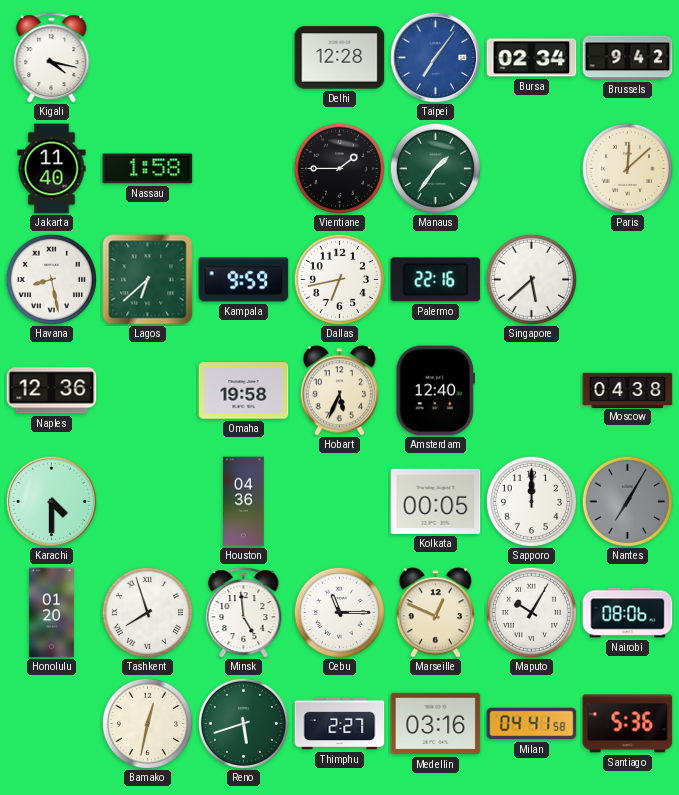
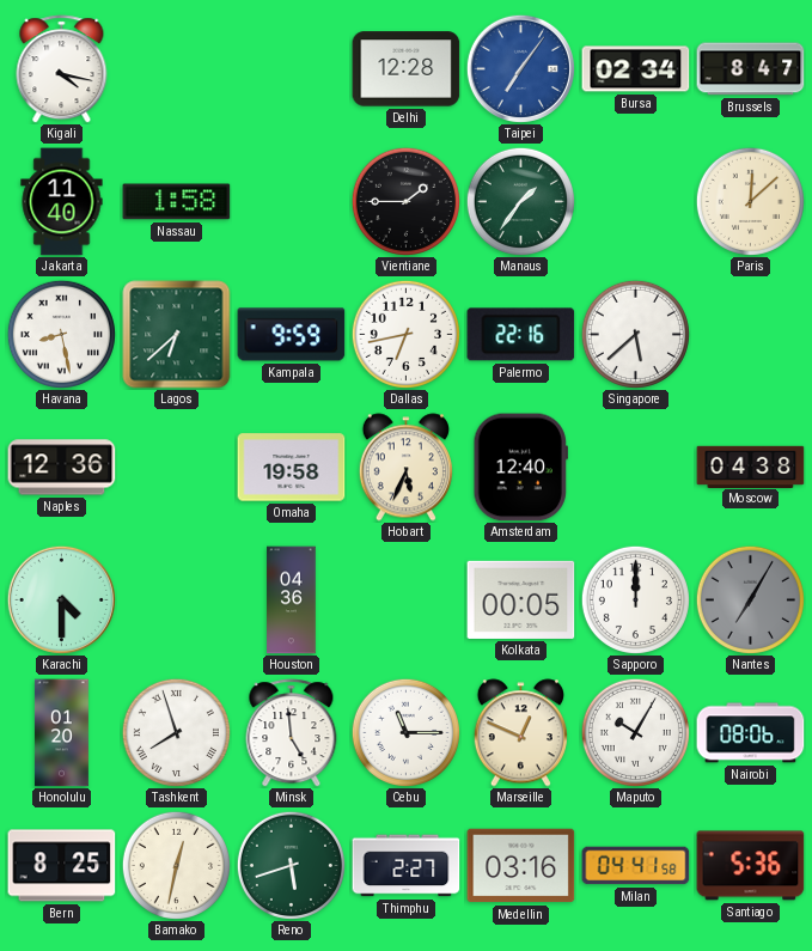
Brussels: 9:42 -> 8:47
Bern: none -> 8:25
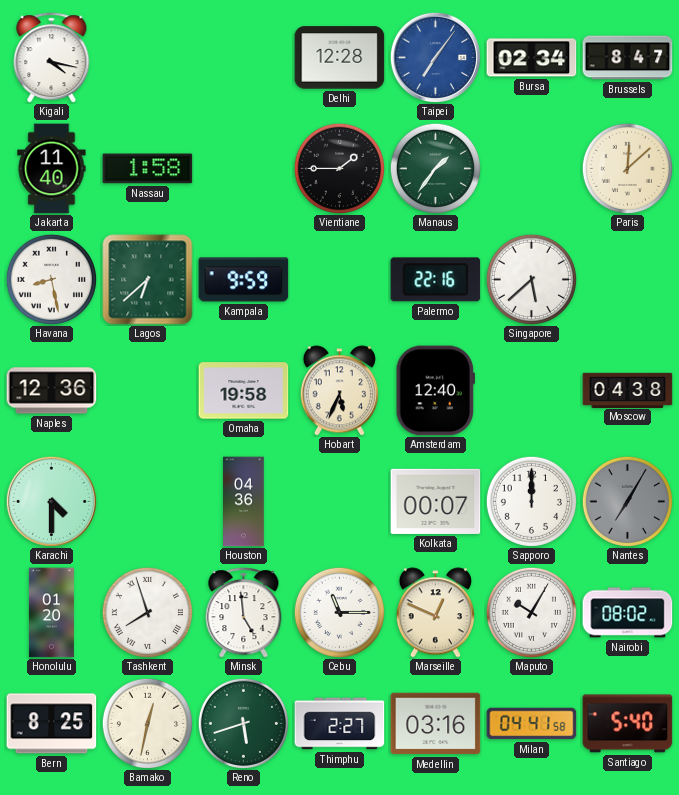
Dallas: 6:43 -> none
Kolkata: 00:05 -> 00:07
Nairobi: 08:06 -> 08:02
Santiago: 5:36 -> 5:40
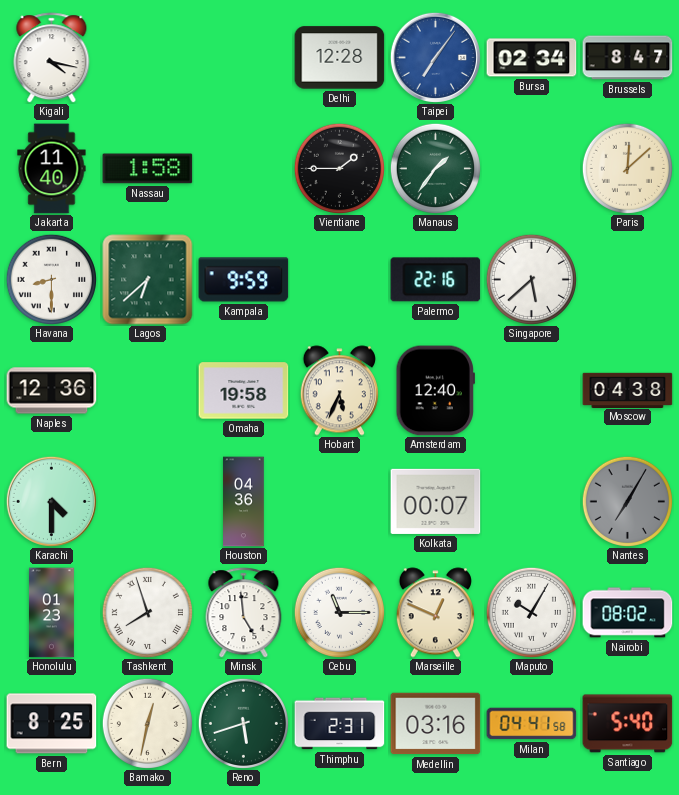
Havana: 8:28 -> 8:30
Sapporo: 12:00 -> none
Honolulu: 01:20 -> 01:23
Thimphu: 2:27 -> 2:31
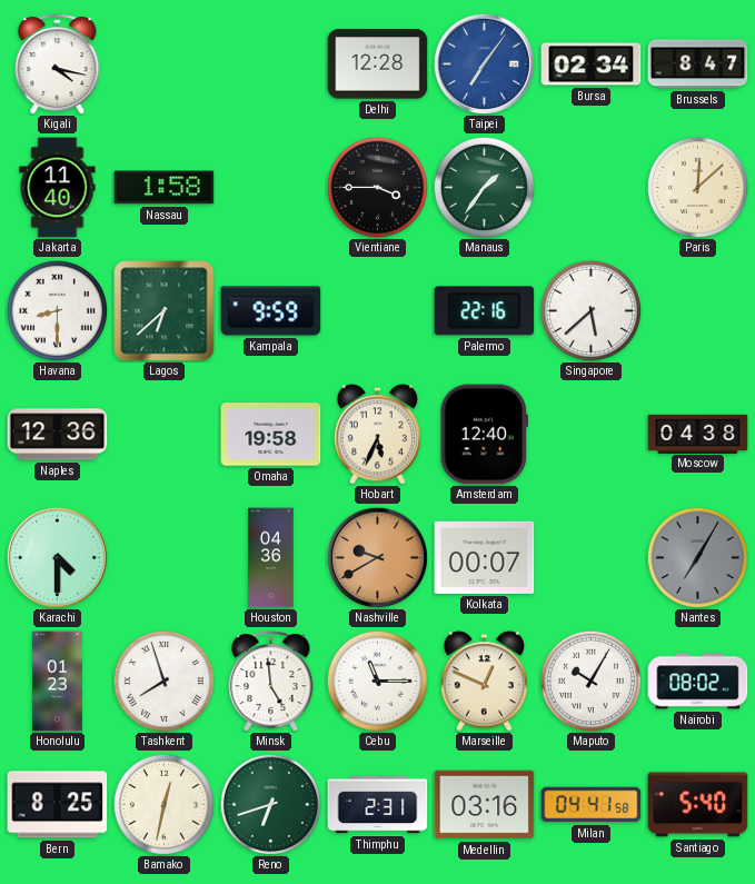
Vientiane: 1:45 -> 3:45
Nashville: none -> 9:40
Reno: 5:42 -> 6:42
